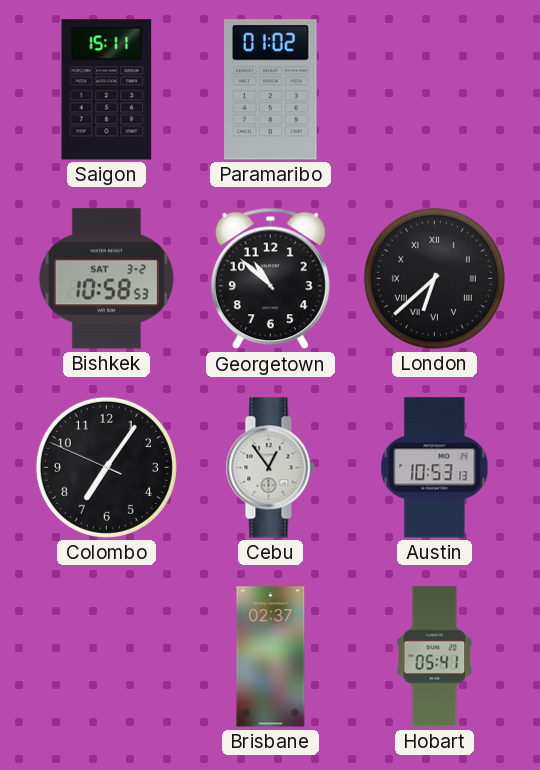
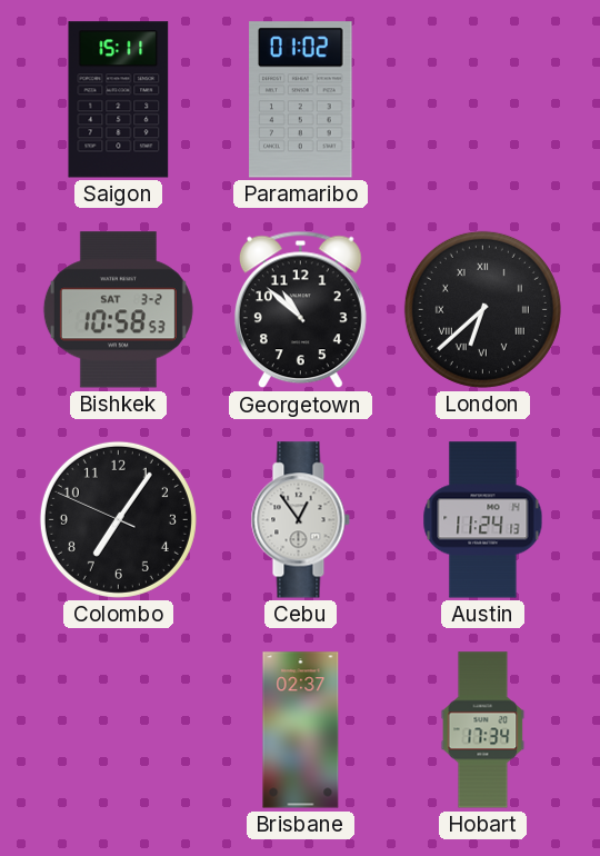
Austin: 10:53 -> 11:24
Hobart: 05:41 -> 17:34
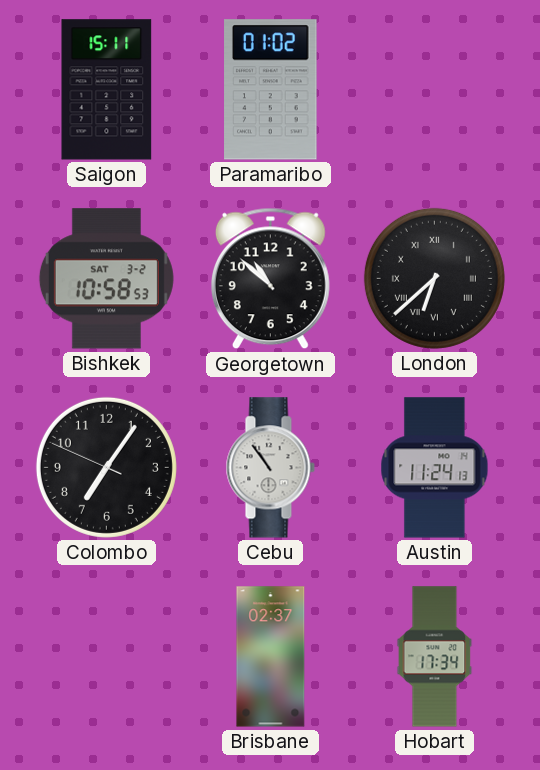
Cebu: 12:54 -> 10:54
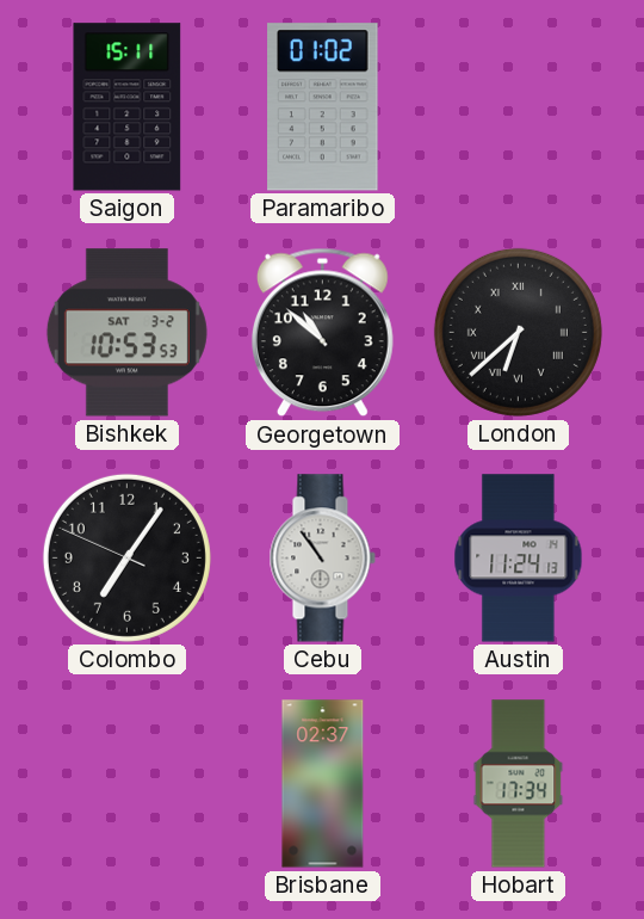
Bishkek: 10:58 -> 10:53
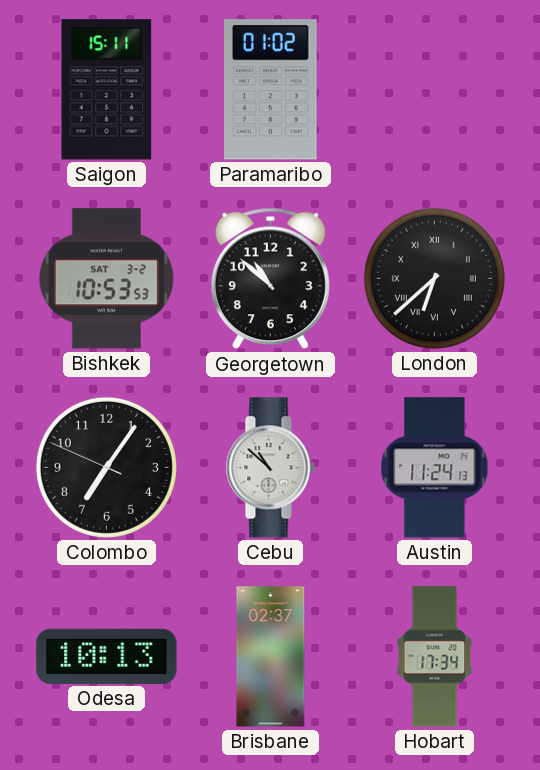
Cebu: 10:54 -> 10:52
Odesa: none -> 10:13
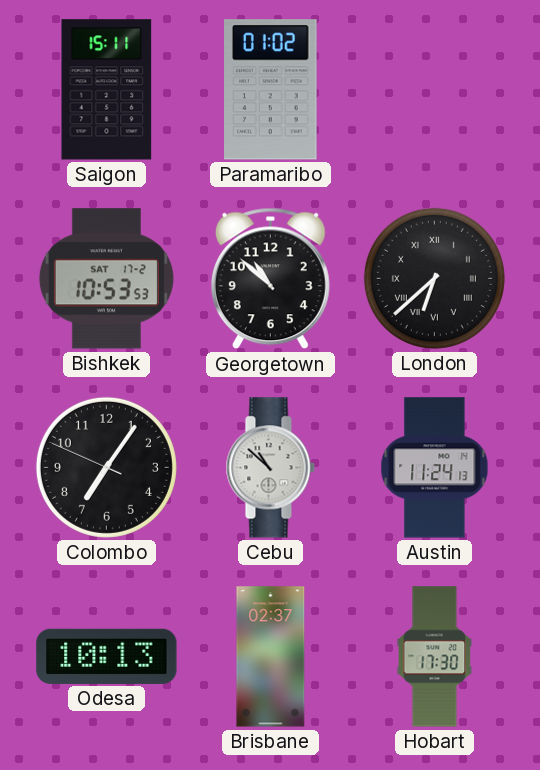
Bishkek date: SAT 3-2 -> SAT 17-2
Hobart: 17:34 -> 17:30
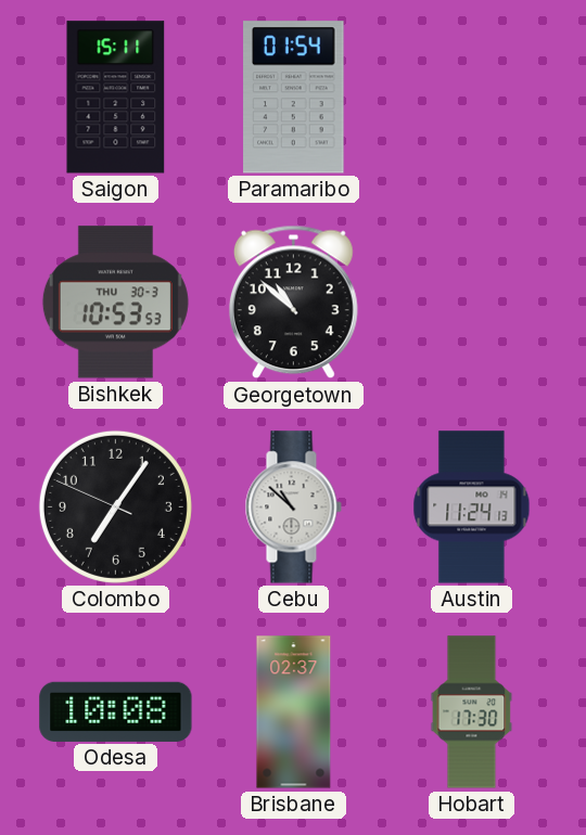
Paramaribo: 01:02 -> 01:54
Bishkek date: SAT 17-2 -> THU 30-3
London: 6:38 -> none
Odesa: 10:13 -> 10:08
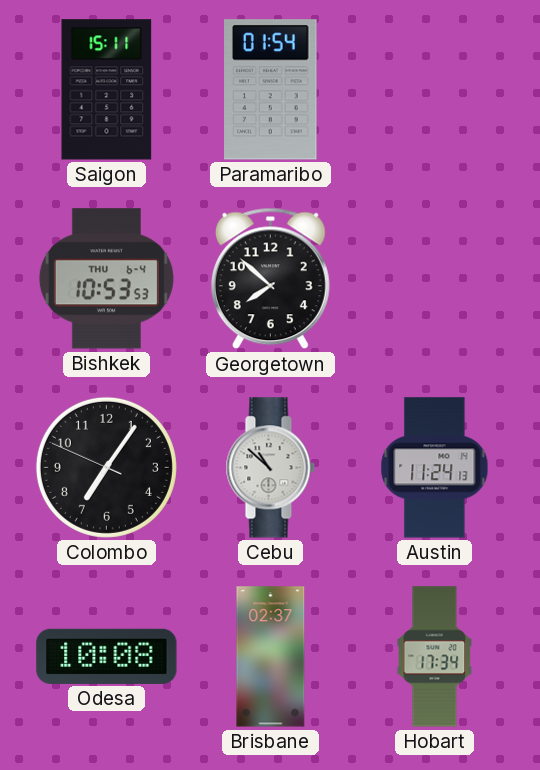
Bishkek date: THU 30-3 -> THU 6-4
Georgetown: 10:52 -> 7:52
Hobart: 17:30 -> 17:34
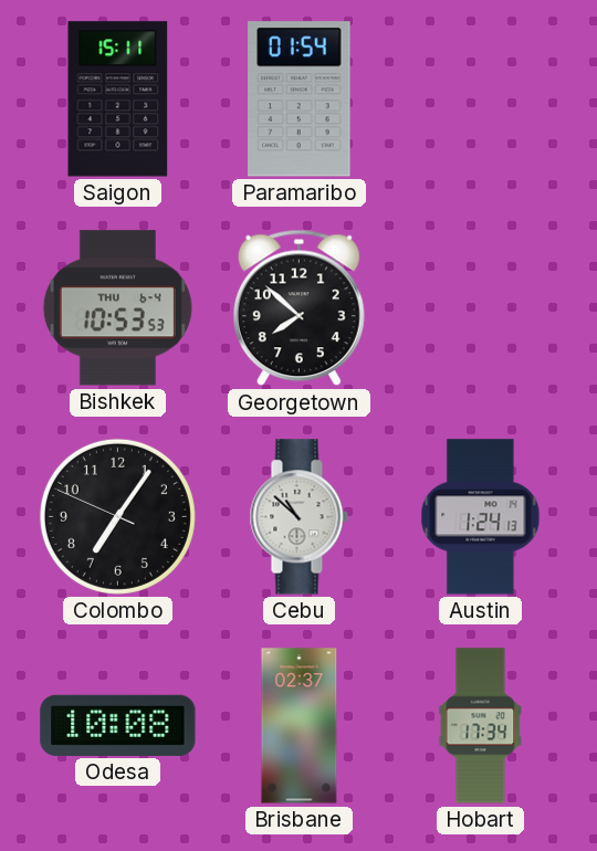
Austin: 11:24 -> 1:24
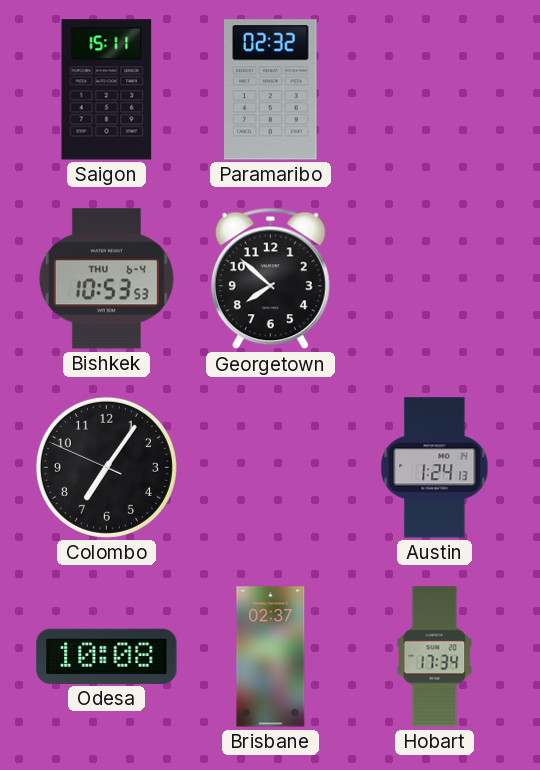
Paramaribo: 01:54 -> 02:32
Cebu: 10:52 -> none
